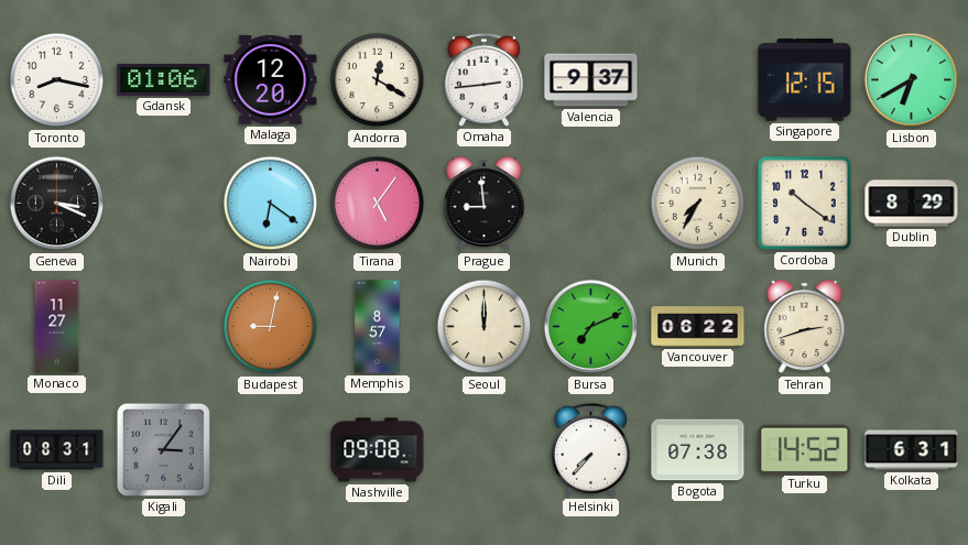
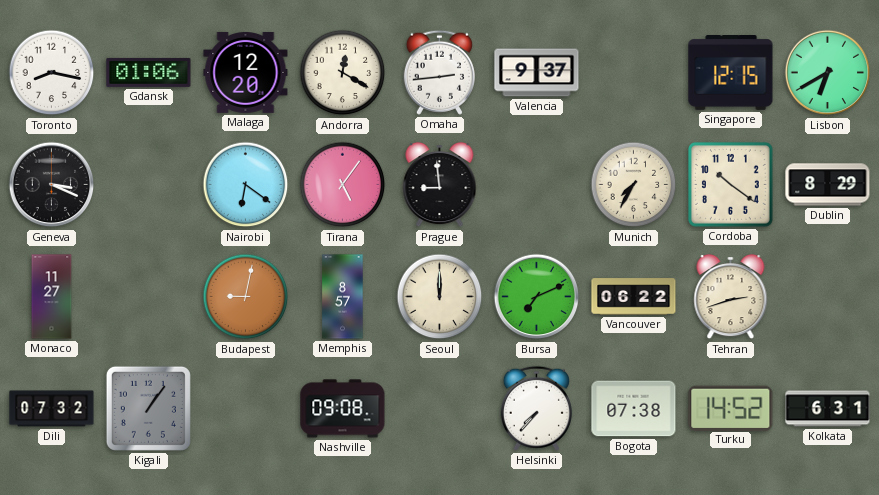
Dili: 08:31 -> 07:32
Kigali: 3:06 -> 1:06
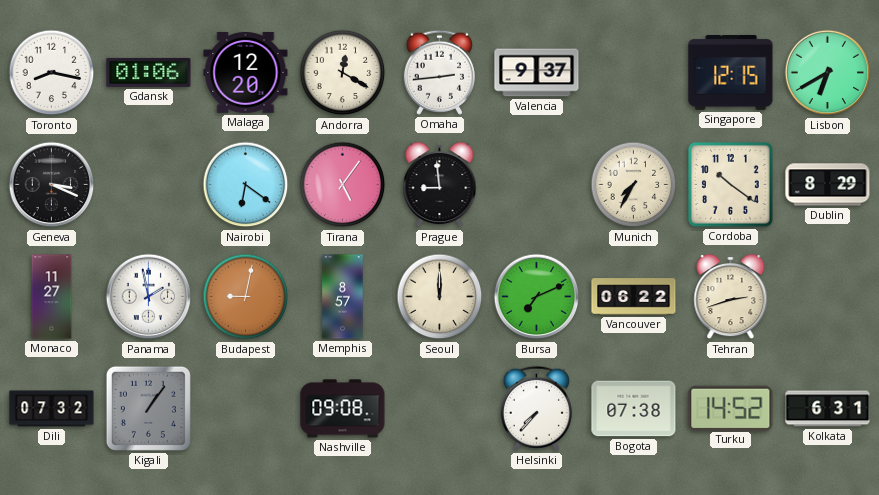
Panama: none -> 1:58
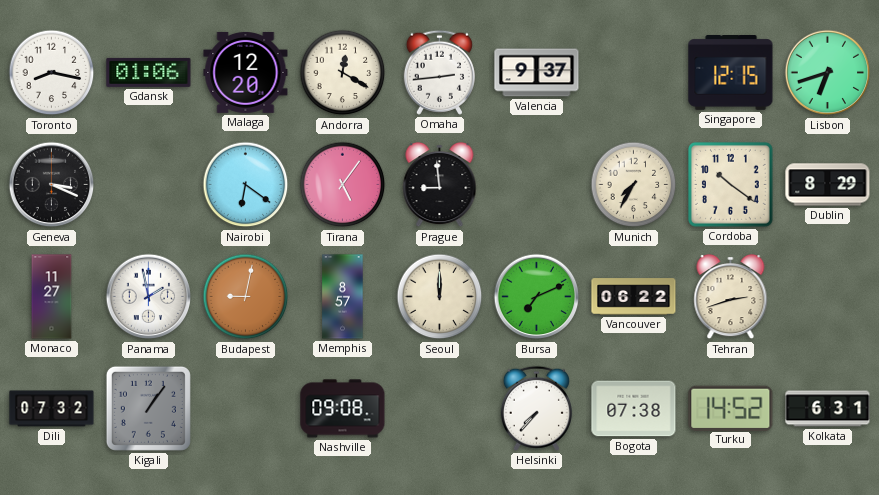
Lisbon: 6:40 -> 6:42
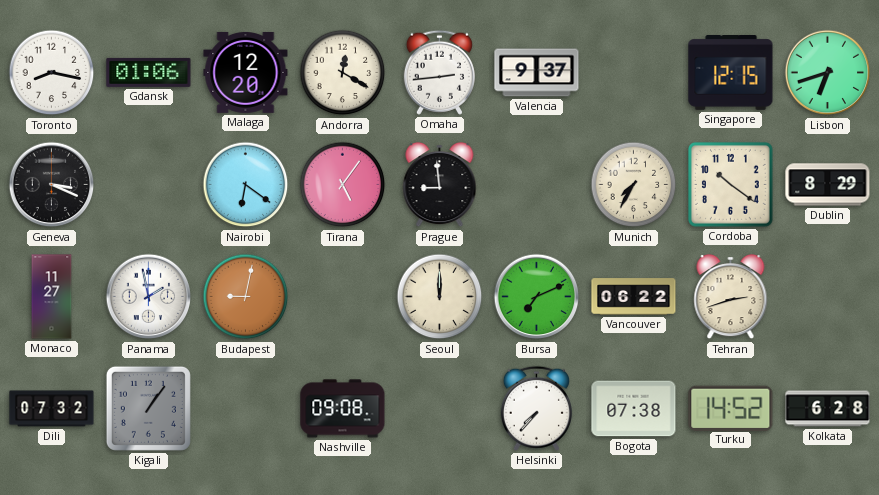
Memphis: 8:57 -> none
Kolkata: 6:31 -> 6:28
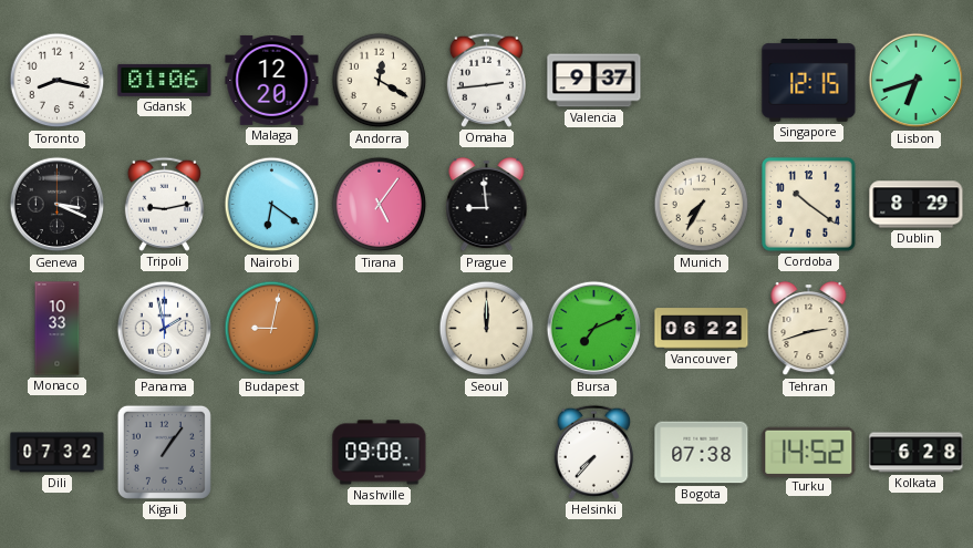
Tripoli: none -> 9:13
Monaco: 11:27 -> 10:33
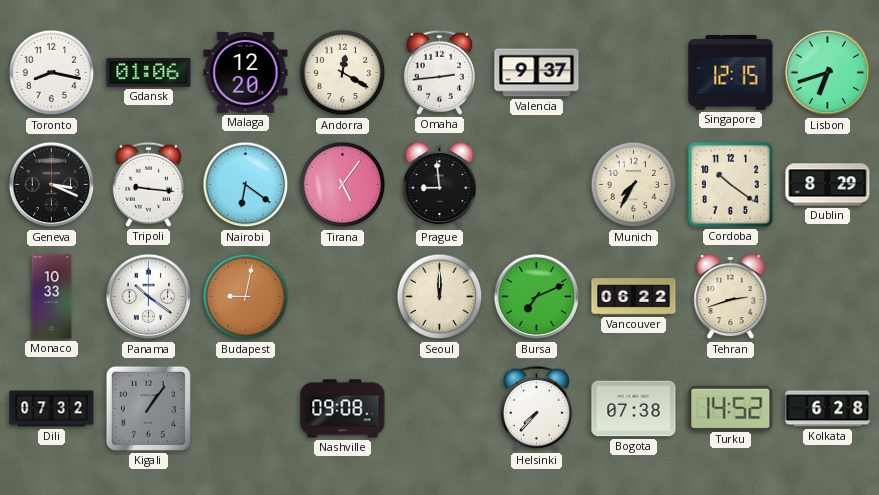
Tripoli: 9:13 -> 9:16
Panama: 1:58 -> 10:21
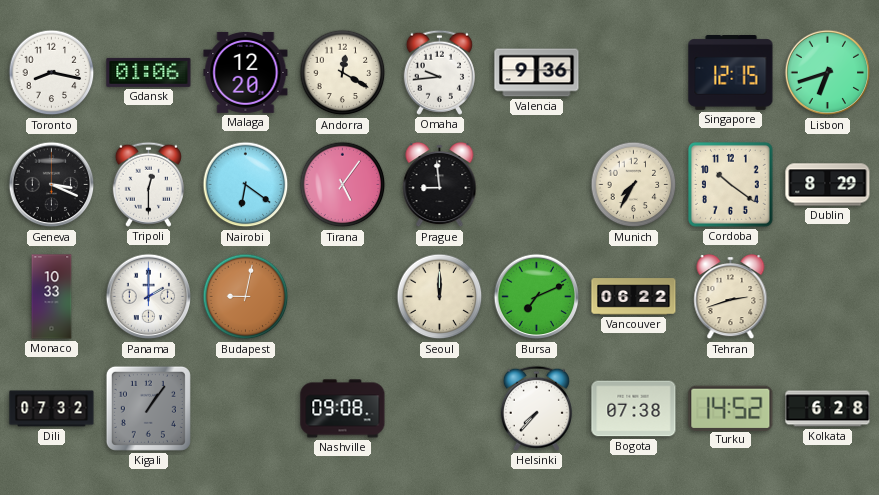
Omaha: 2:44 -> 9:44
Valencia: 9:37 -> 9:36
Tripoli: 9:16 -> 12:30
Panama: 10:21 -> 2:00
